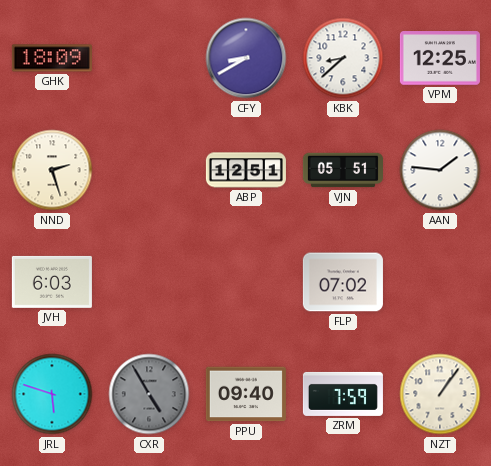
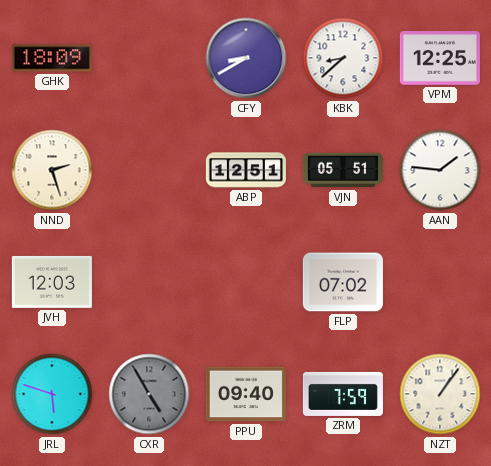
JVH: 6:03 -> 12:03
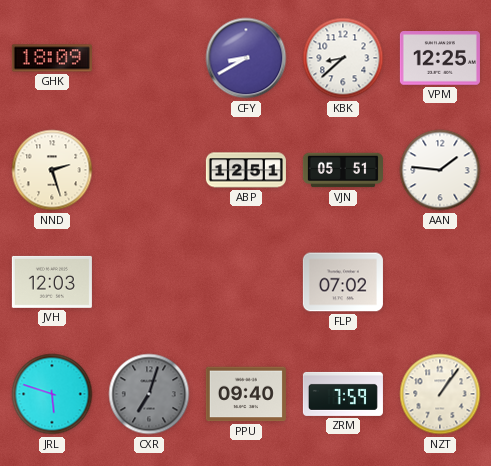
CXR: 4:55 -> 7:03
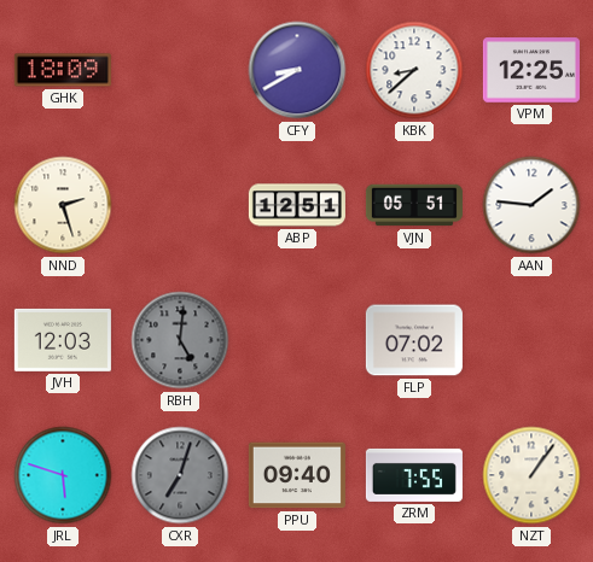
RBH: none -> 5:01
ZRM: 7:59 -> 7:55
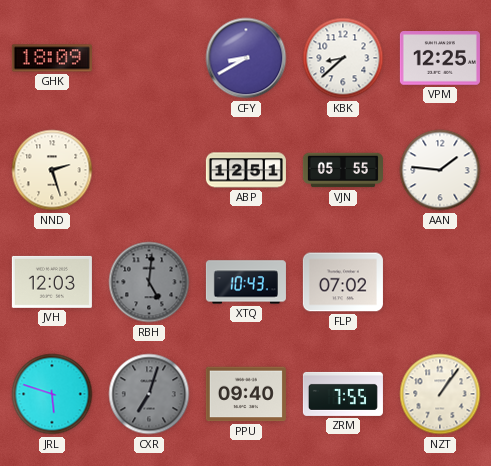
VJN: 05:51 -> 05:55
XTQ: none -> 10:43
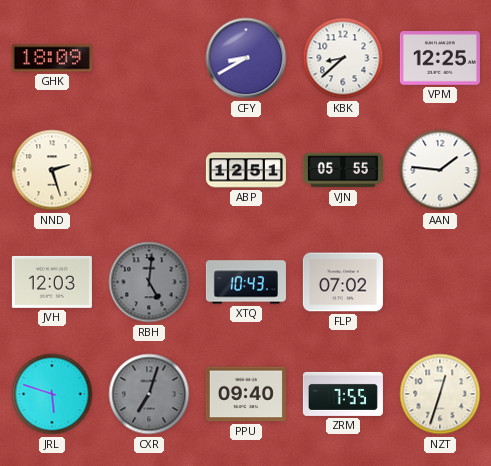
NZT: 1:06 -> 12:33
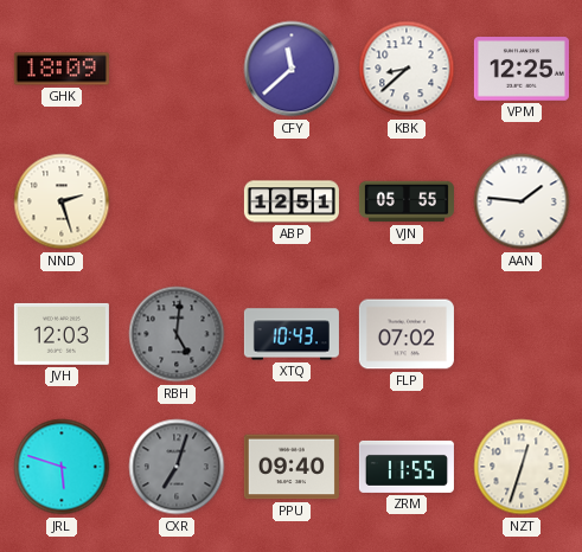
CFY: 8:40 -> 11:38
ZRM: 7:55 -> 11:55
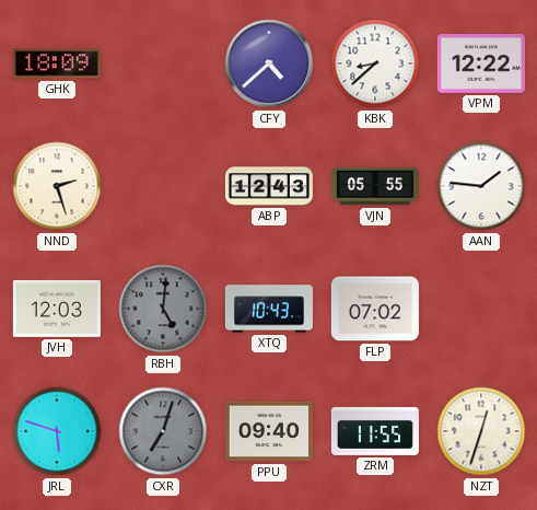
CFY: 11:38 -> 4:38
VPM: 12:25 -> 12:22
ABP: 12:51 -> 12:43
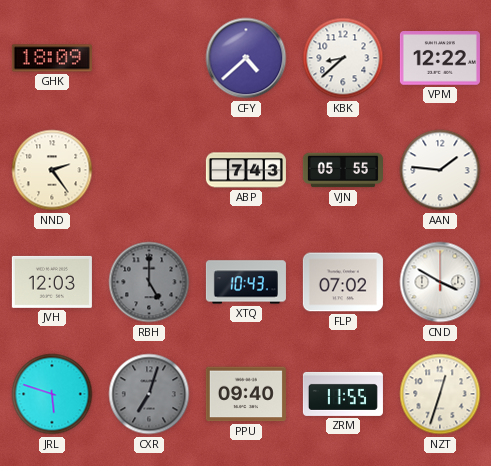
NND: 2:27 -> 2:24
ABP: 12:43 -> 7:43
RBH: 5:01 -> 5:00
CND: none -> 3:50
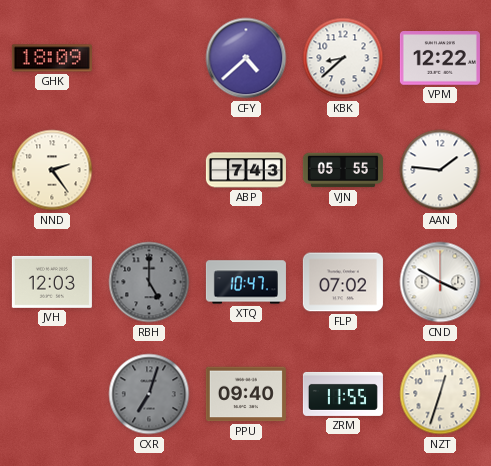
XTQ: 10:43 -> 10:47
JRL: 5:48 -> none
